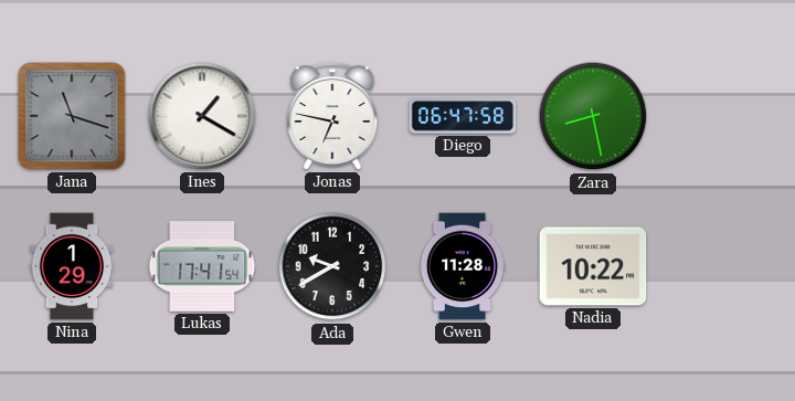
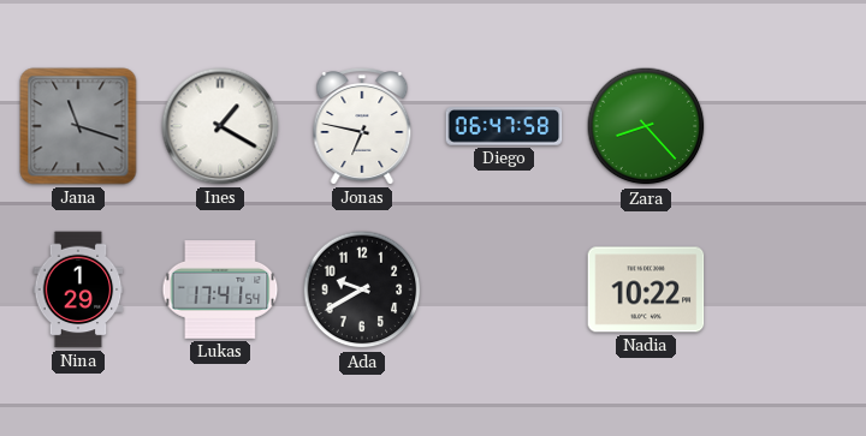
Zara: 8:28 -> 8:23
Gwen: 11:28 -> none
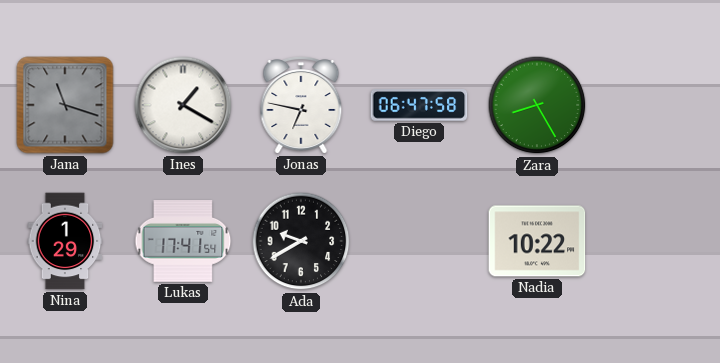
Zara: 8:23 -> 8:25
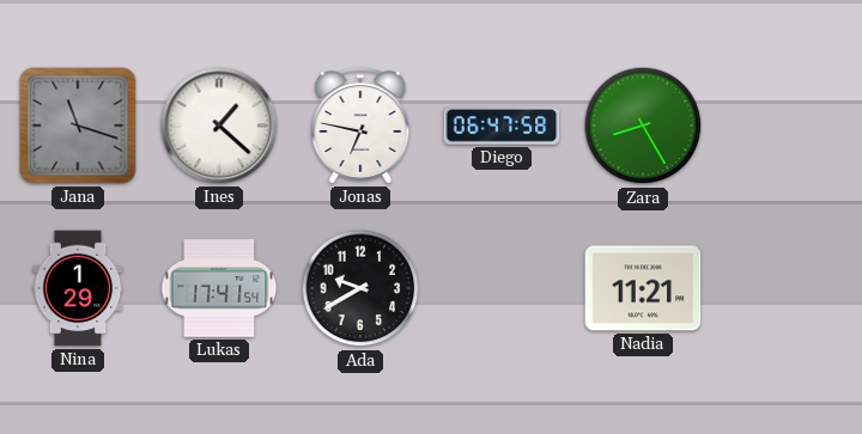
Ines: 1:20 -> 1:22
Nadia: 10:22 -> 11:21
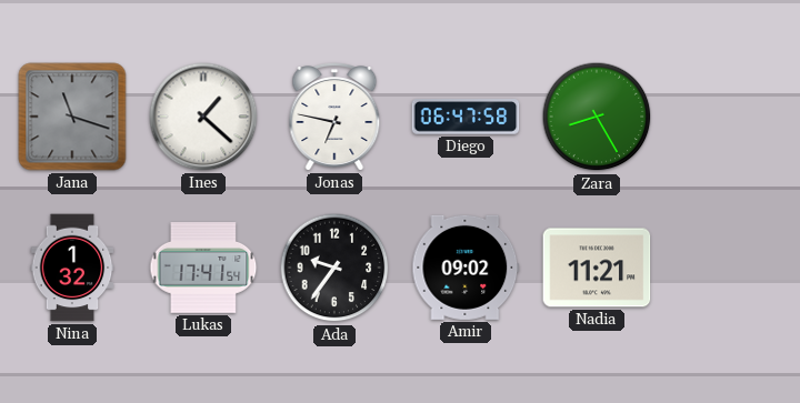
Nina: 1:29 -> 1:32
Ada: 9:40 -> 9:36
Amir: none -> 09:02
